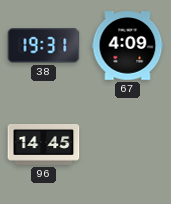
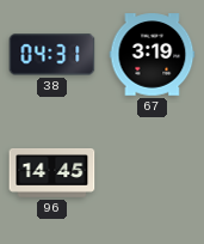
38: 19:31 -> 04:31
67: 4:09 -> 3:19
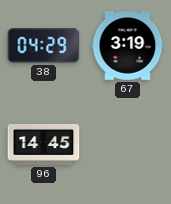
38: 04:31 -> 04:29
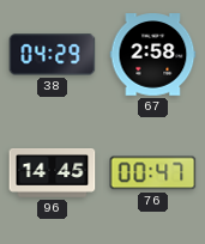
67: 3:19 -> 2:58
76: none -> 00:47
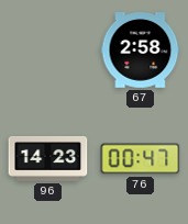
38: 04:29 -> none
96: 14:45 -> 14:23
